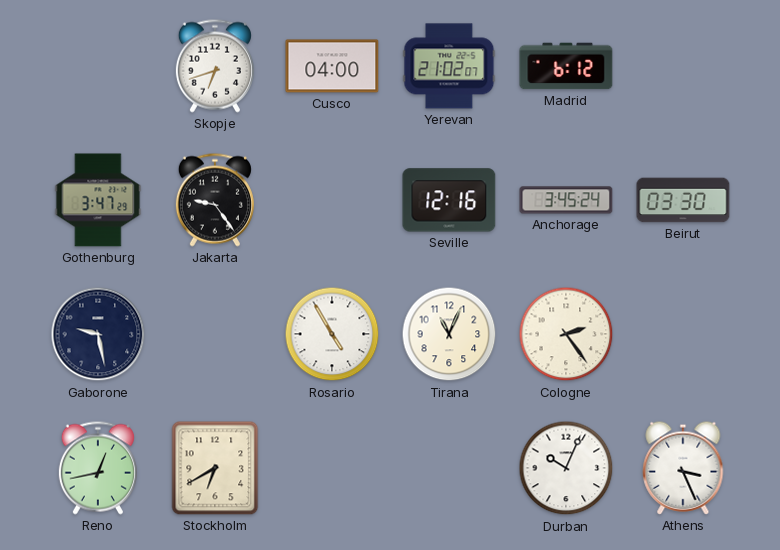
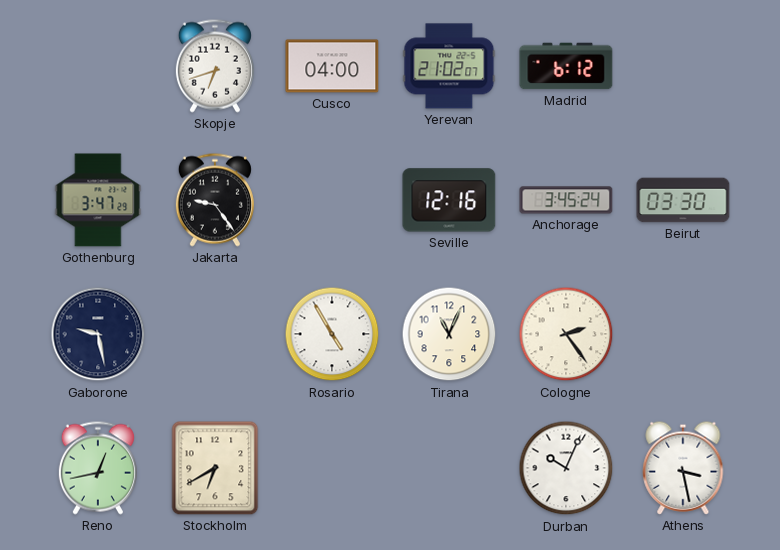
Athens: 3:26 -> 3:28
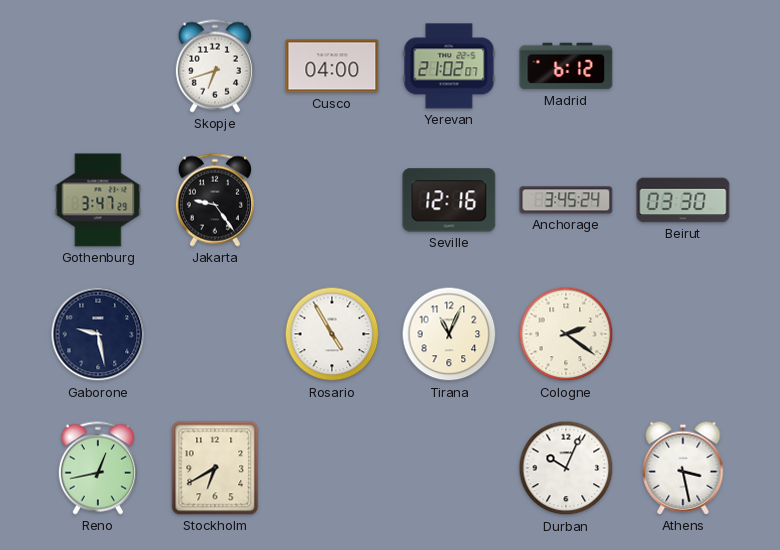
Cologne: 2:24 -> 2:21
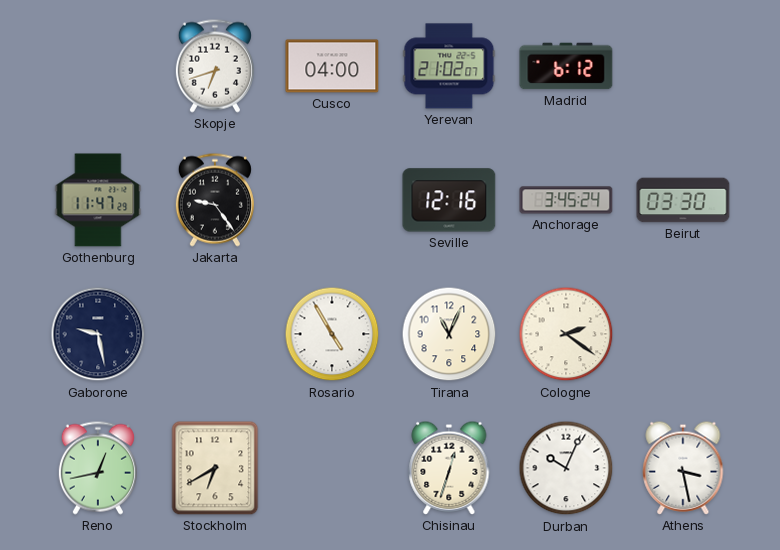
Gothenburg: 3:47 -> 11:47
Chisinau: none -> 12:33
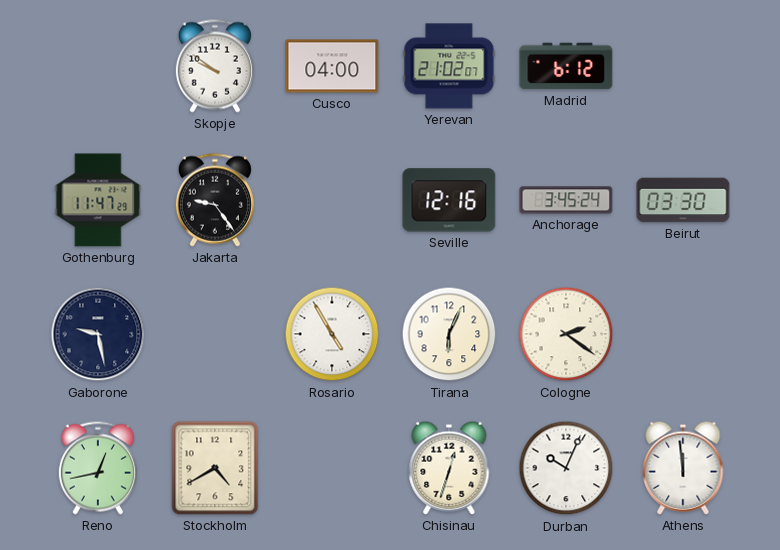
Skopje: 6:42 -> 9:51
Tirana: 11:04 -> 6:04
Stockholm: 6:40 -> 4:40
Athens: 3:28 -> 11:59
